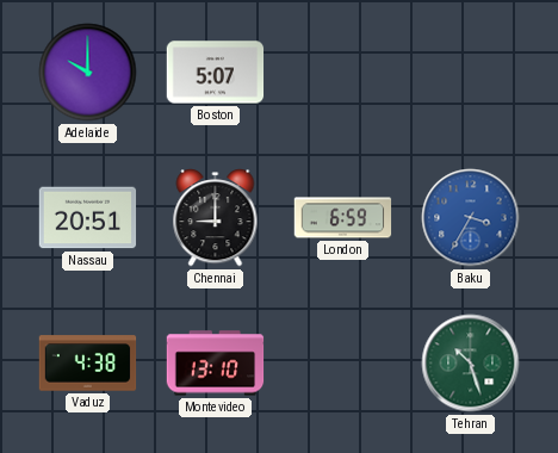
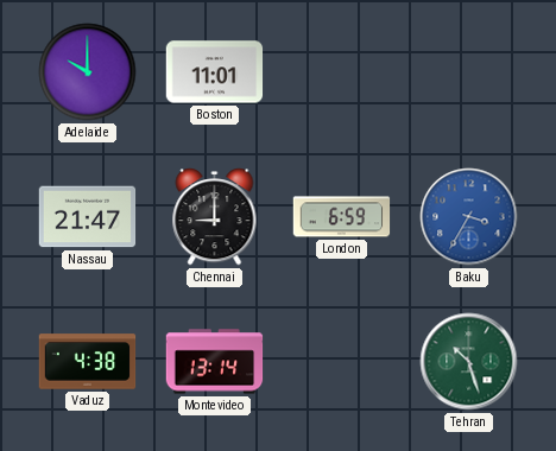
Boston: 5:07 -> 11:01
Nassau: 20:51 -> 21:47
Montevideo: 13:10 -> 13:14
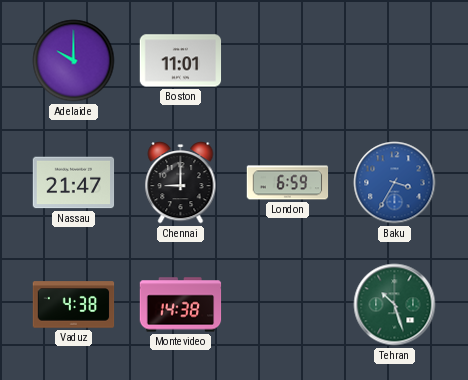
Montevideo: 13:14 -> 14:38
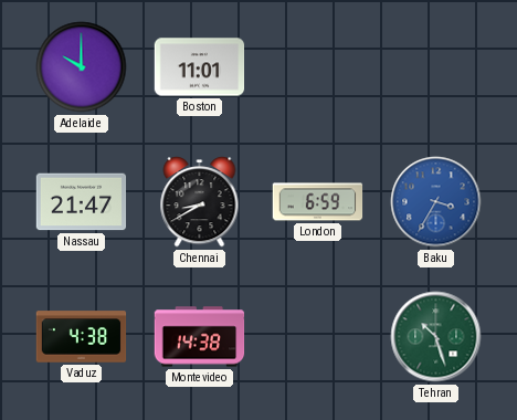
Chennai: 9:00 -> 8:40
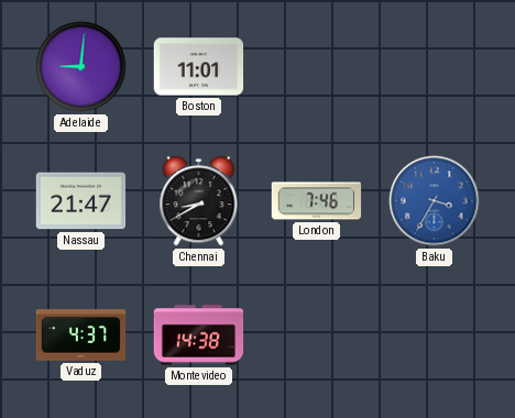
Adelaide: 10:00 -> 9:01
London: 6:59 -> 7:46
Vaduz: 4:38 -> 4:37
Tehran: 10:27 -> none
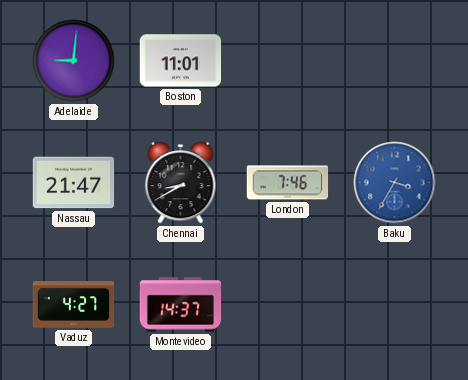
Vaduz: 4:37 -> 4:27
Montevideo: 14:38 -> 14:37
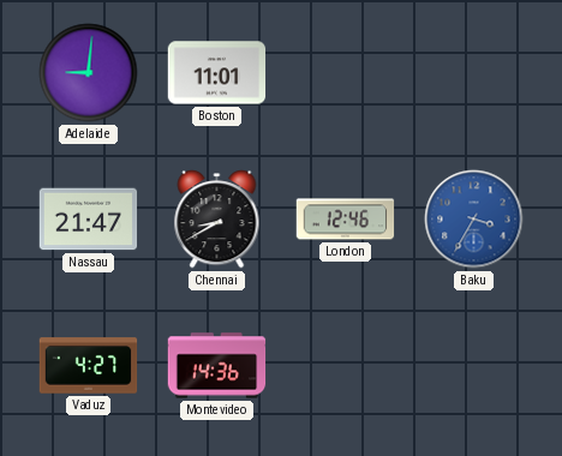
London: 7:46 -> 12:46
Montevideo: 14:37 -> 14:36
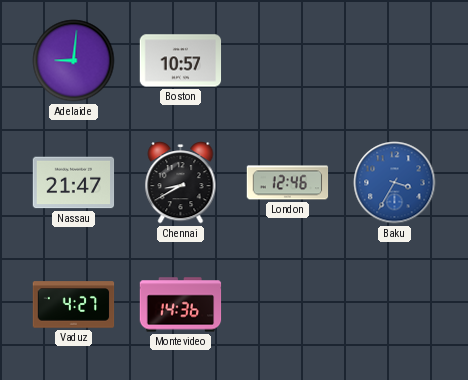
Boston: 11:01 -> 10:57
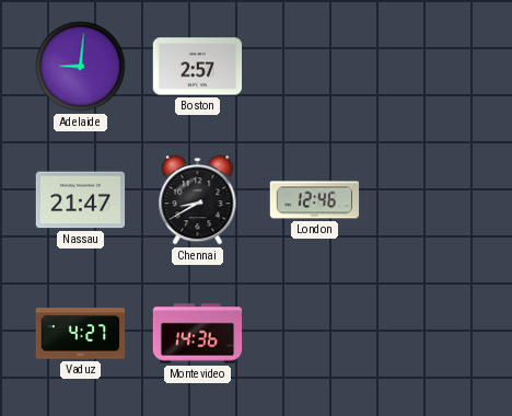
Boston: 10:57 -> 2:57
Baku: 3:35 -> none
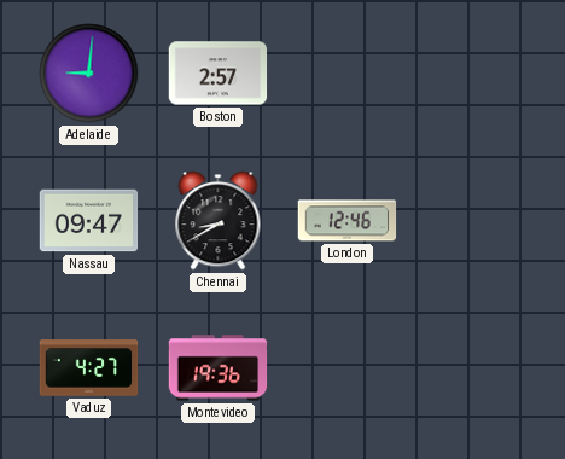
Nassau: 21:47 -> 09:47
Montevideo: 14:36 -> 19:36
